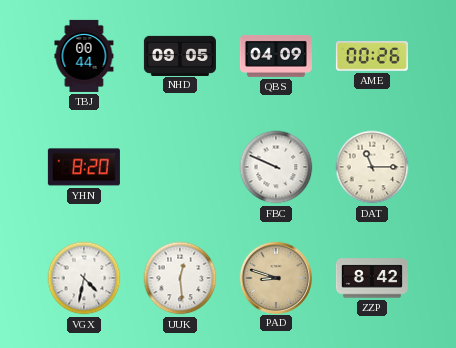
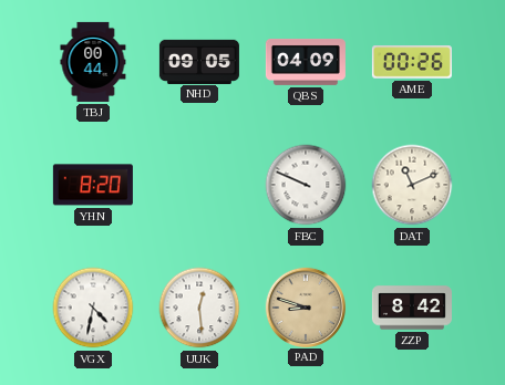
DAT: 11:15 -> 11:11
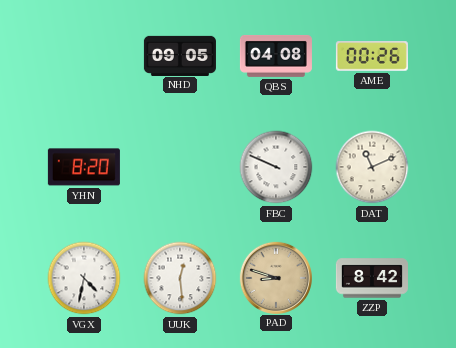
TBJ: 00:44 -> none
QBS: 04:09 -> 04:08
